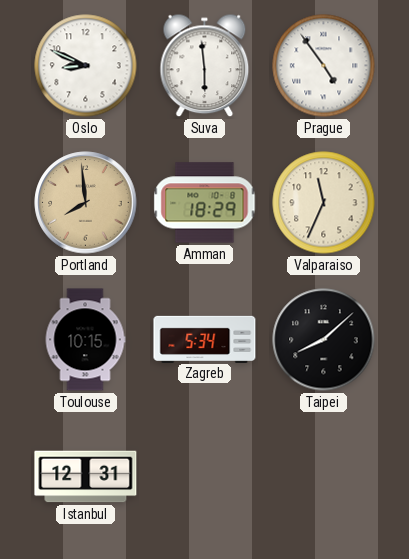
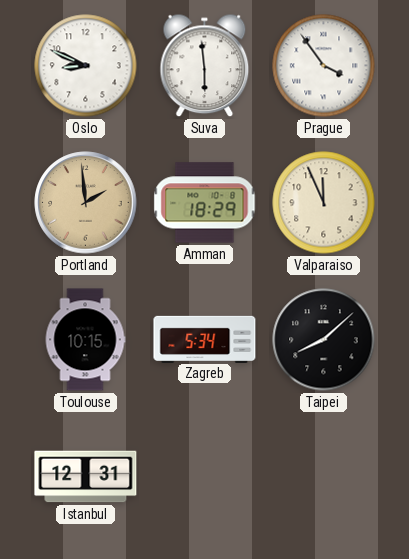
Prague: 4:54 -> 3:54
Portland: 7:59 -> 1:59
Valparaiso: 11:34 -> 11:56
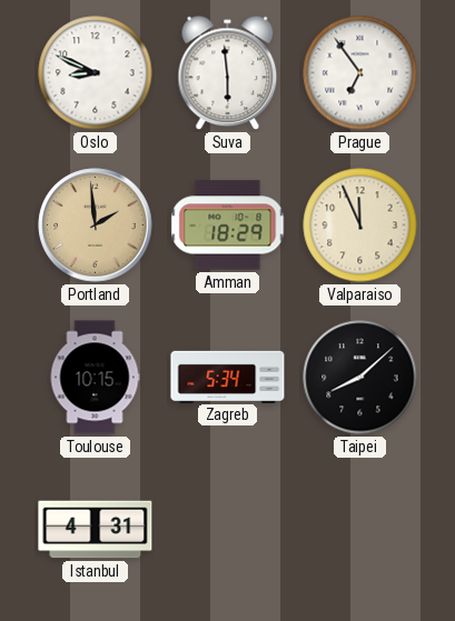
Prague: 3:54 -> 6:54
Istanbul: 12:31 -> 4:31
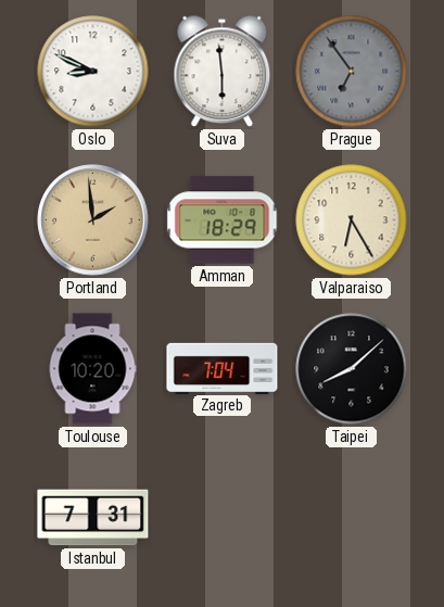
Prague dial: white -> grey
Valparaiso: 11:56 -> 6:25
Toulouse: 10:15 -> 10:20
Zagreb: 5:34 -> 7:04
Istanbul: 4:31 -> 7:31
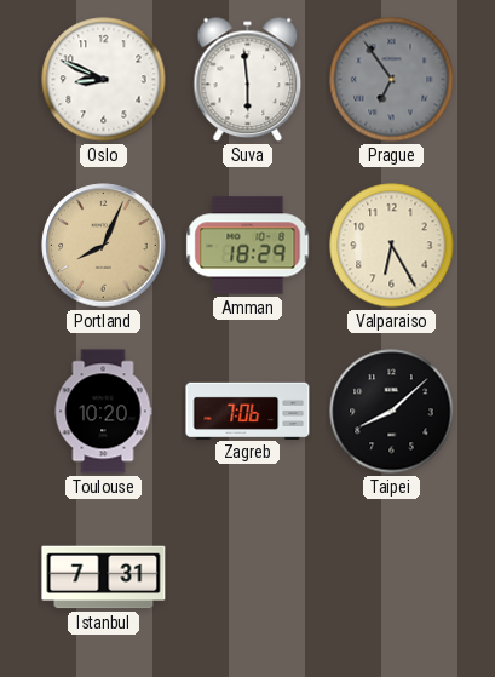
Portland: 1:59 -> 8:04
Zagreb: 7:04 -> 7:06
